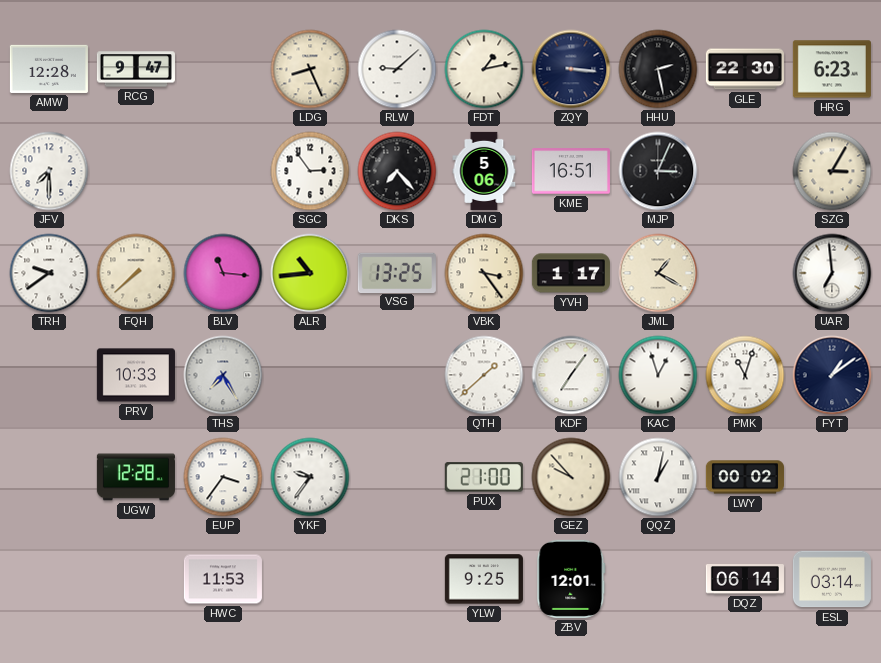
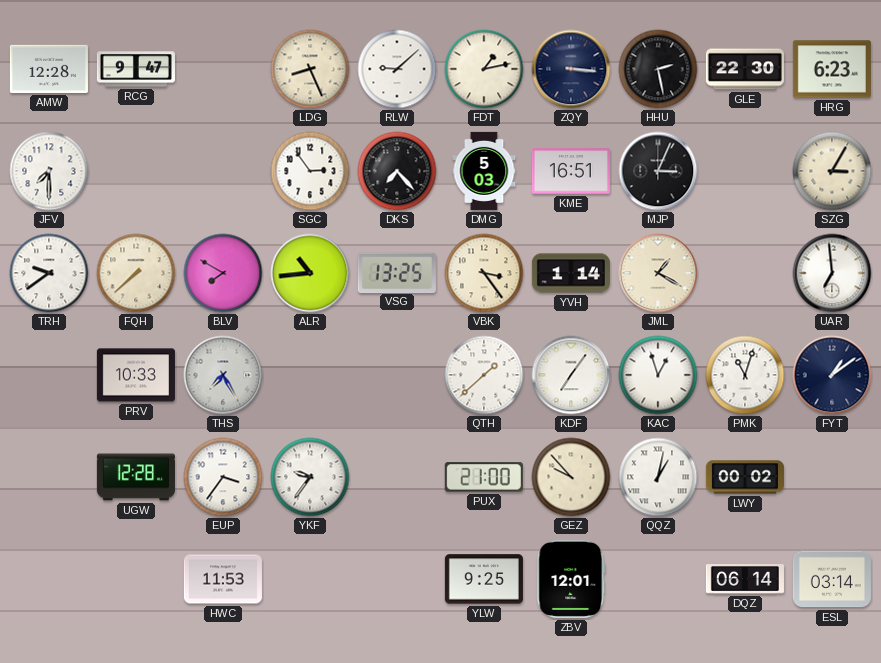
DMG: 5:06 -> 5:03
BLV: 11:16 -> 7:50
YVH: 1:17 -> 1:14
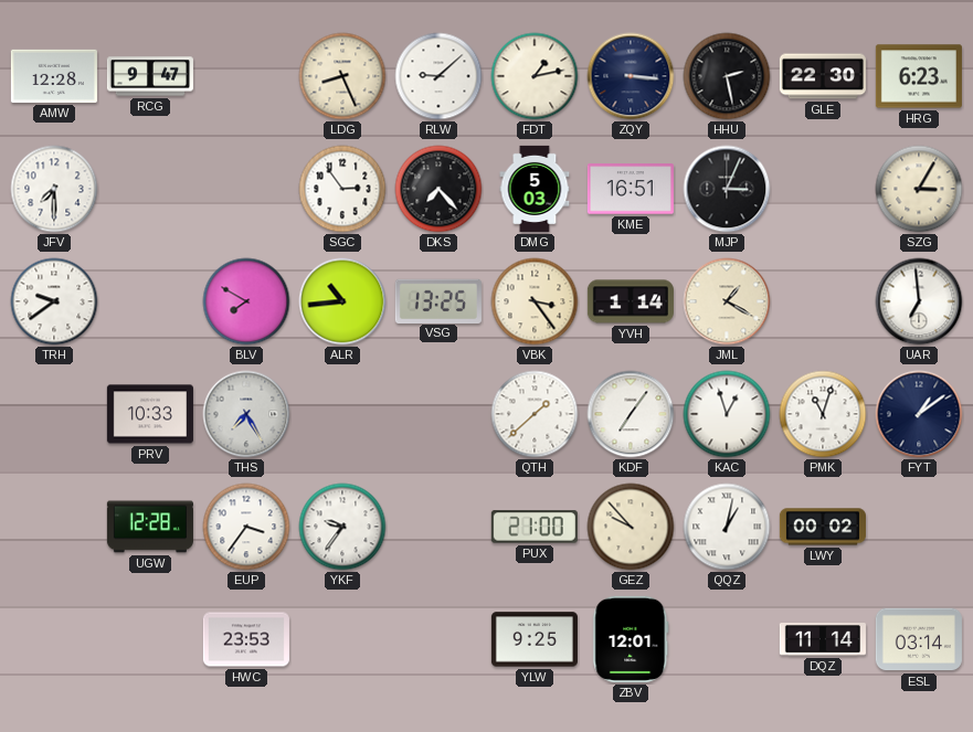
FQH: 7:38 -> none
HWC: 11:53 -> 23:53
DQZ: 06:14 -> 11:14
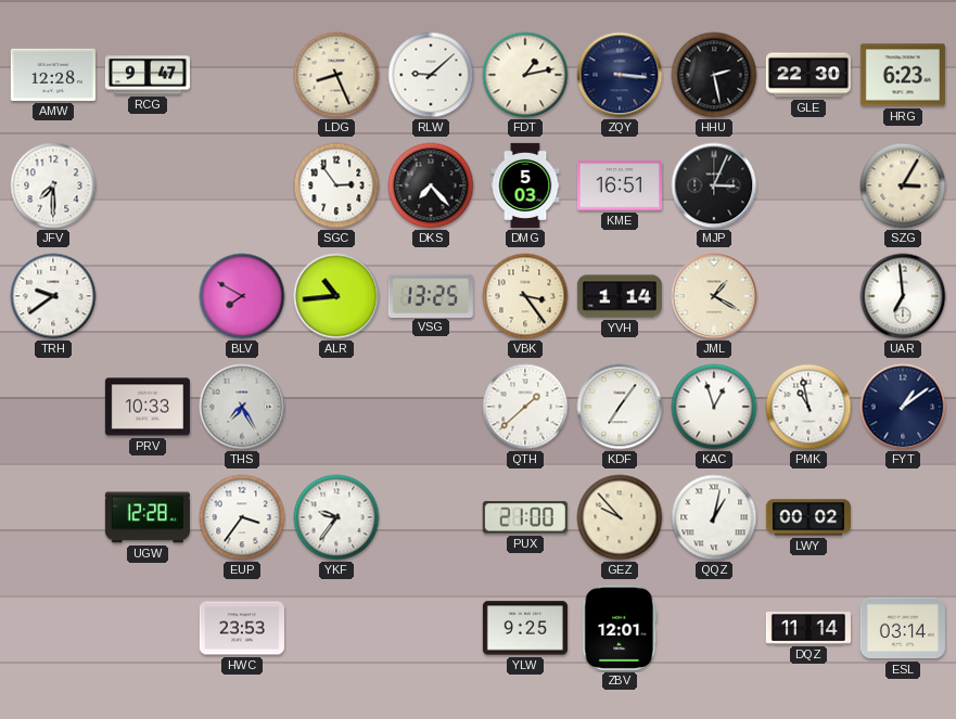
PMK: 11:03 -> 10:58
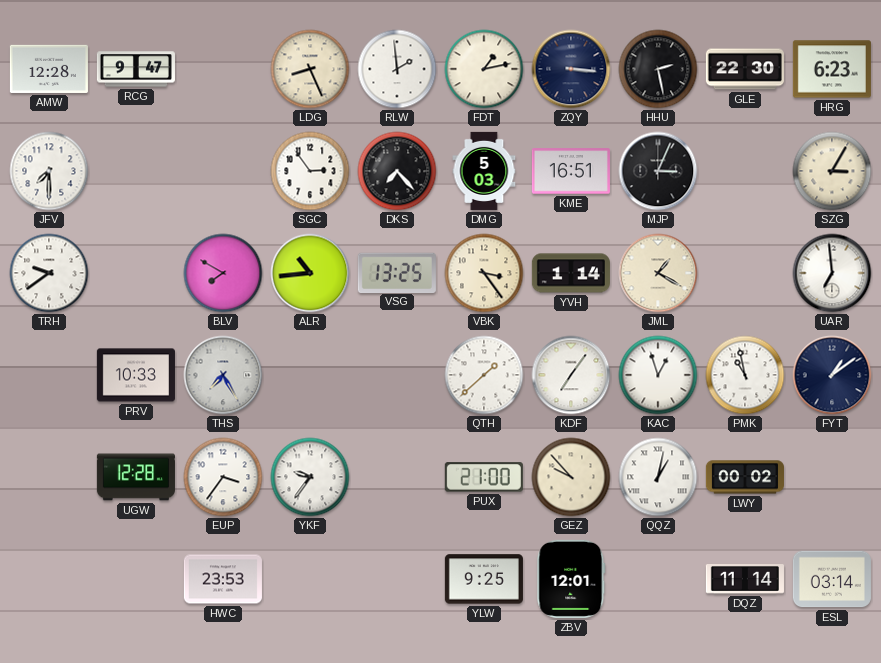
RLW: 9:08 -> 1:59
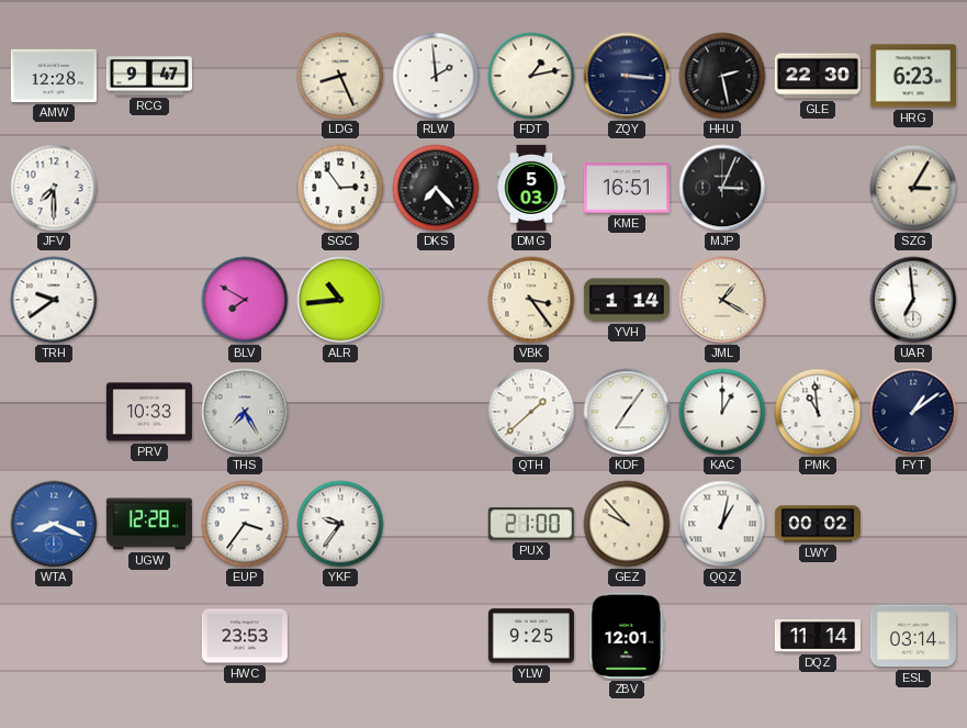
VSG: 13:25 -> none
KAC: 12:57 -> 1:00
PMK: 10:58 -> 10:59
WTA: none -> 8:19
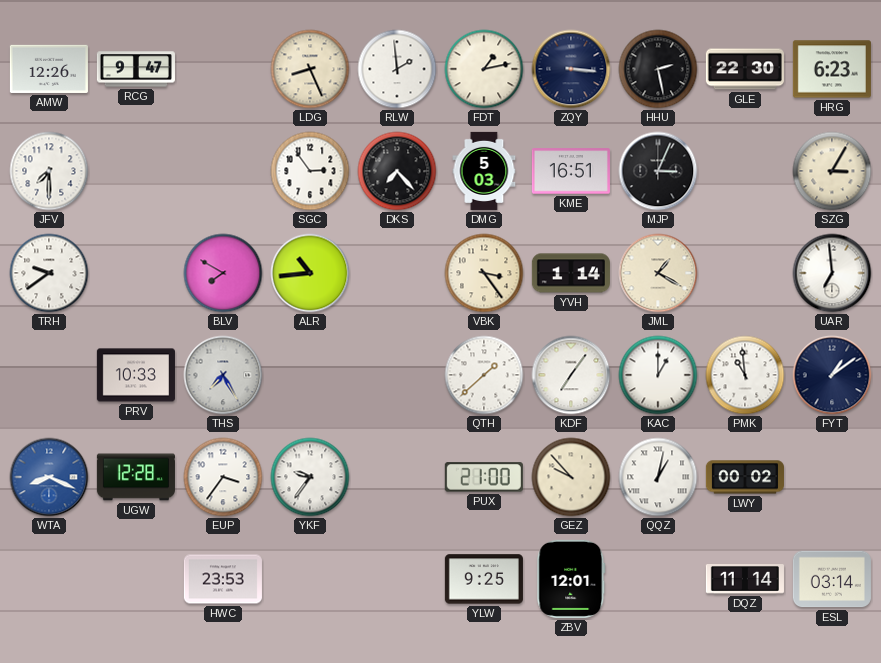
AMW: 12:28 -> 12:26
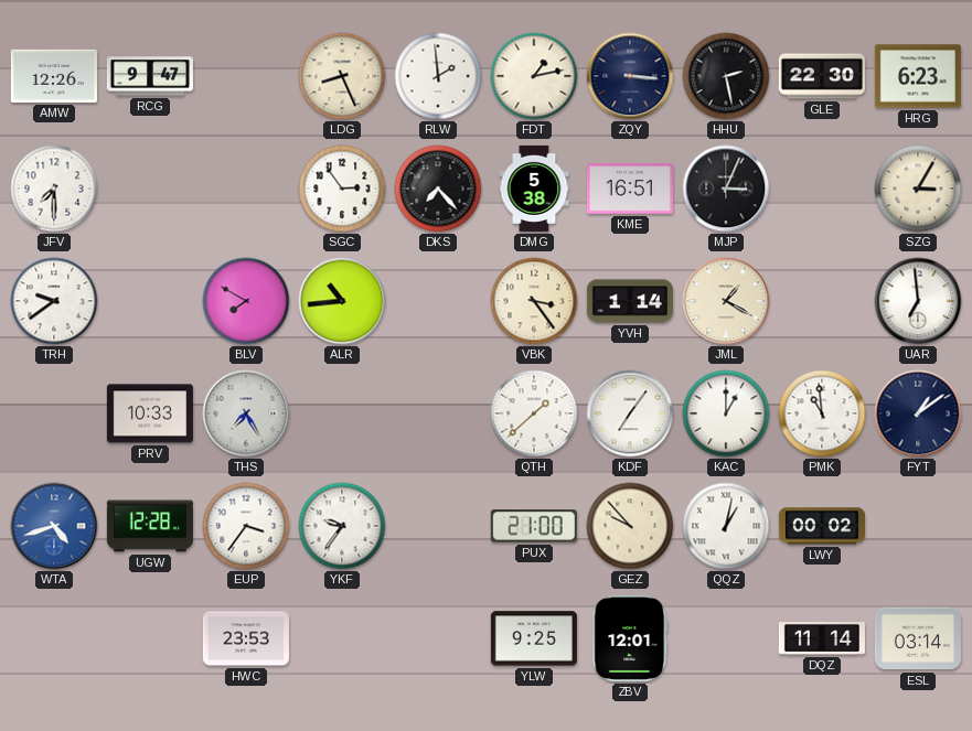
DMG: 5:03 -> 5:38
WTA: 8:19 -> 4:42
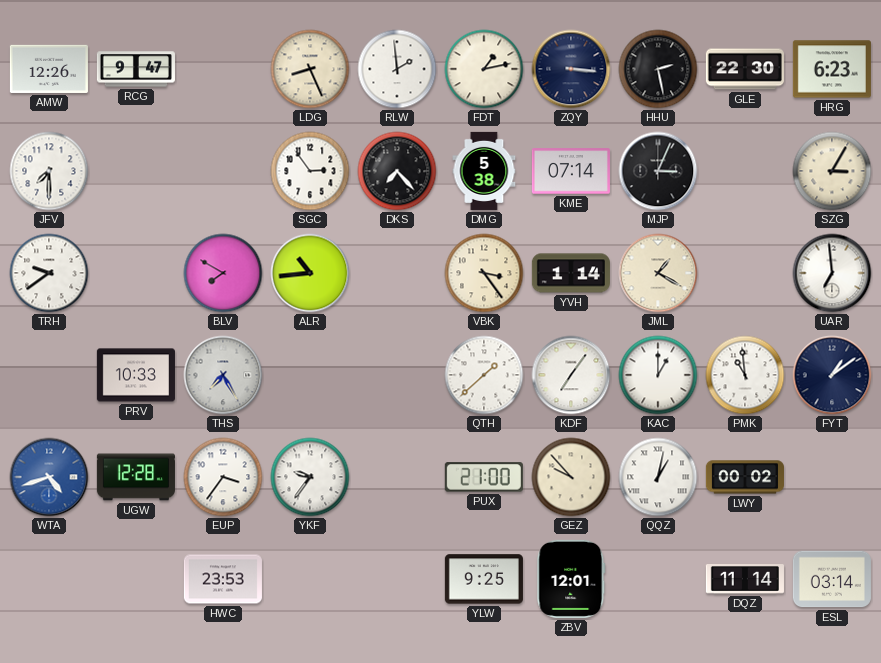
KME: 16:51 -> 07:14
